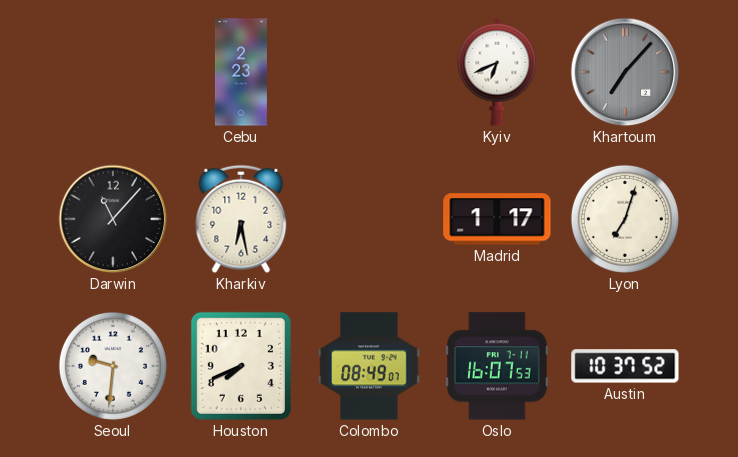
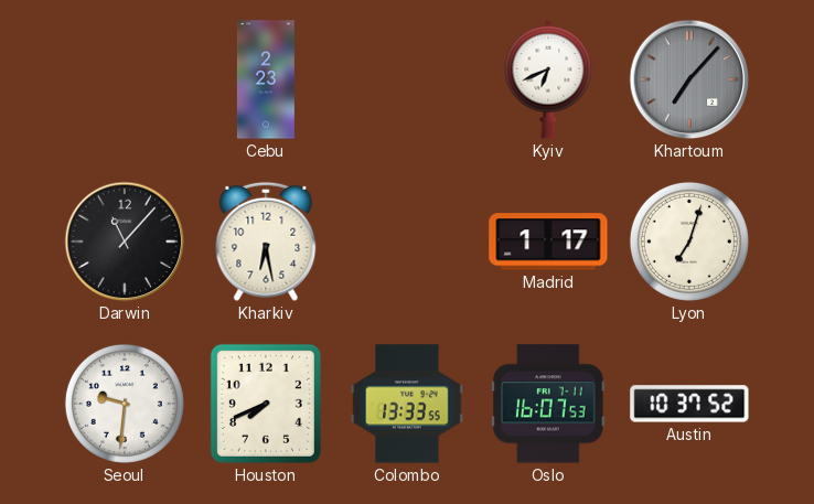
Colombo: 08:49 -> 13:33
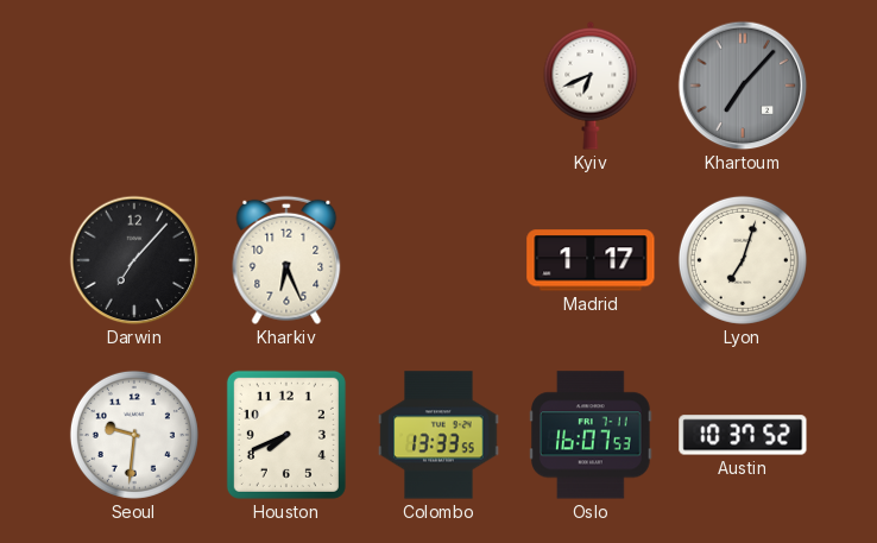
Cebu: 2:23 -> none
Darwin: 11:07 -> 7:07
Kharkiv: 6:28 -> 6:26
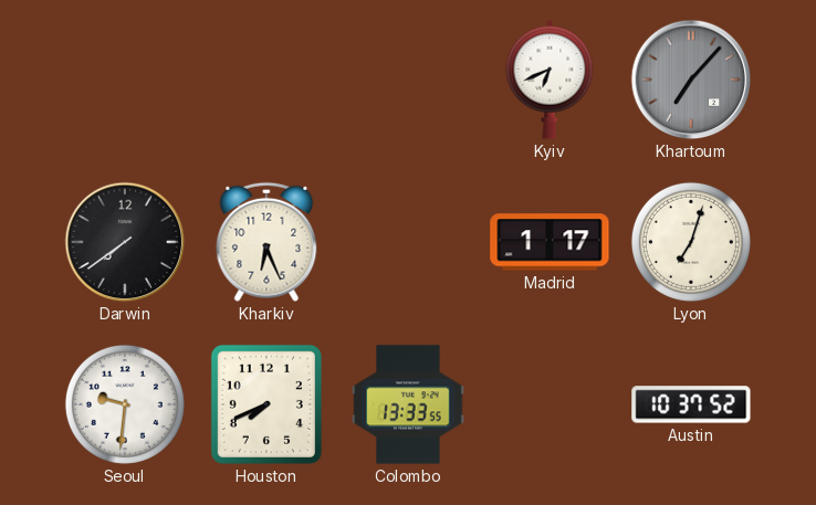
Darwin: 7:07 -> 7:39
Oslo: 16:07 -> none
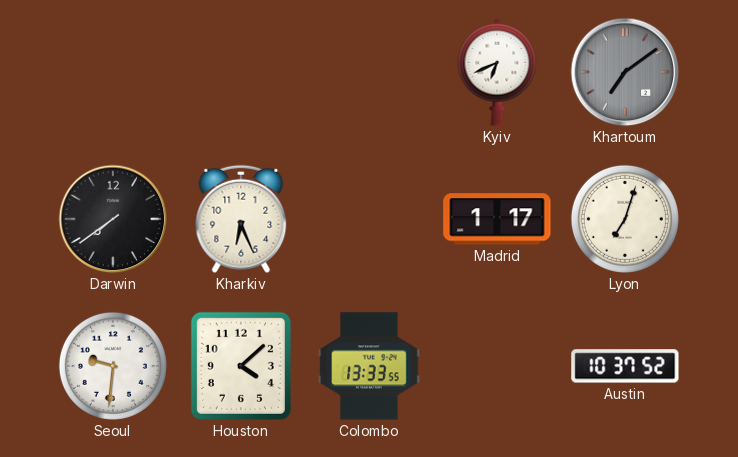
Khartoum: 7:07 -> 7:09
Houston: 7:41 -> 4:08
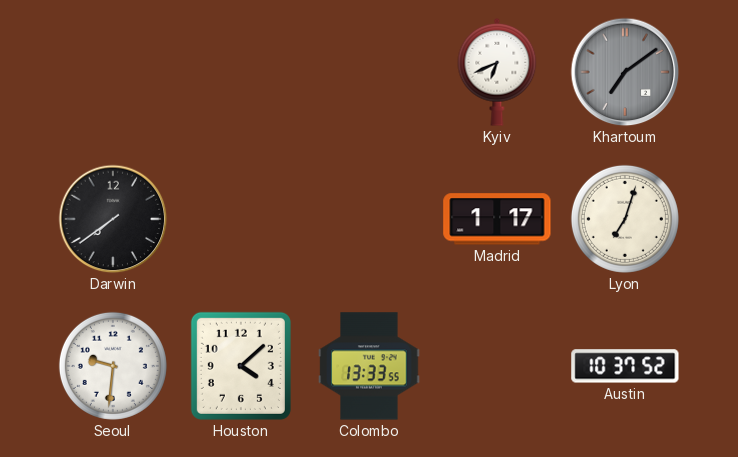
Kharkiv: 6:26 -> none
